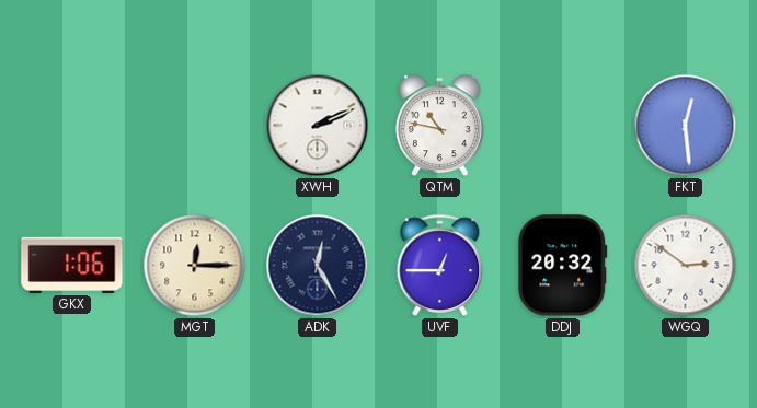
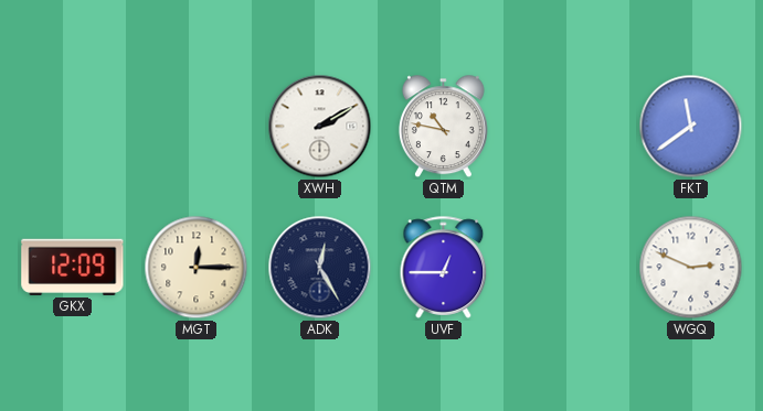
XWH: 2:11 -> 2:10
FKT: 12:29 -> 11:39
GKX: 1:06 -> 12:09
DDJ: 20:32 -> none
WGQ: 2:51 -> 2:49
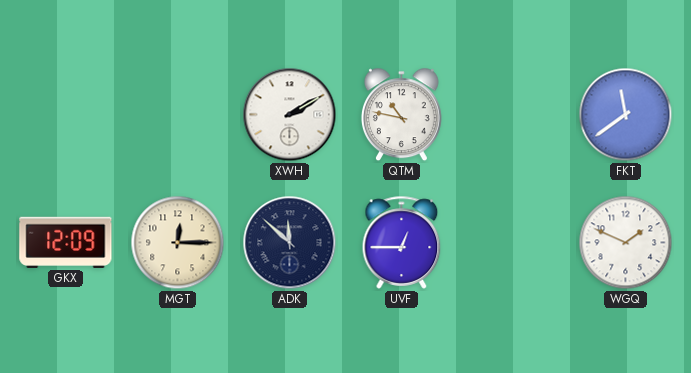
ADK: 12:25 -> 11:52
WGQ: 2:49 -> 1:49
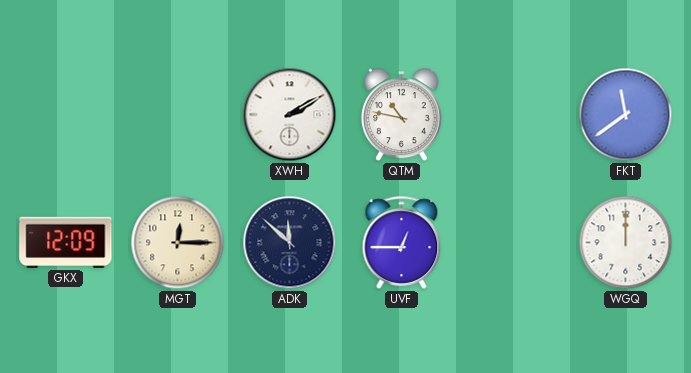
WGQ: 1:49 -> 12:00
